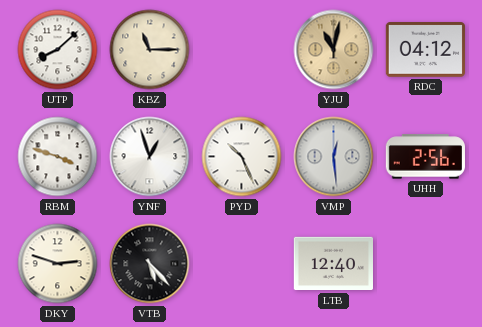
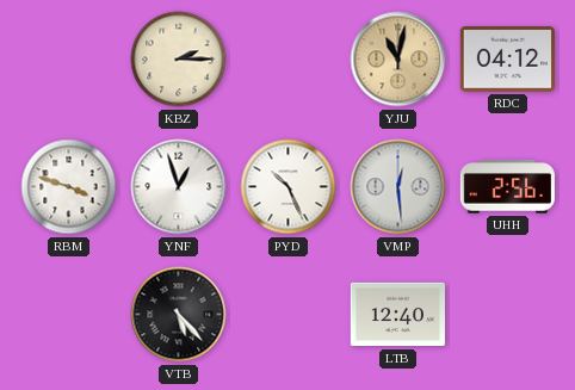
UTP: 8:08 -> none
KBZ: 11:15 -> 2:15
DKY: 2:48 -> none
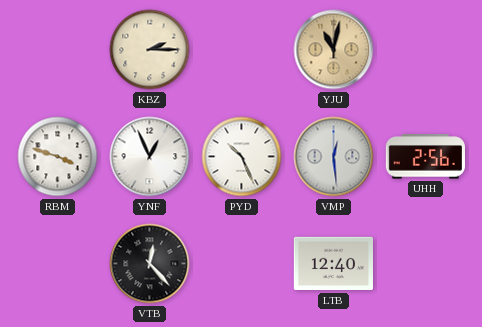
RDC: 04:12 -> none
YNF: 12:57 -> 12:56
VTB: 5:23 -> 12:23
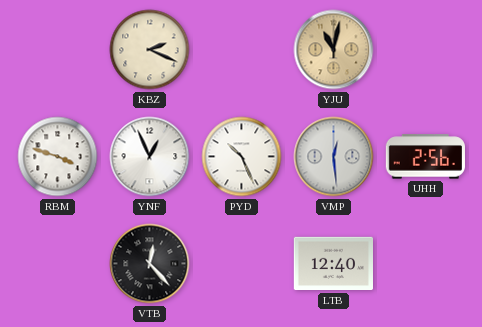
KBZ: 2:15 -> 2:19
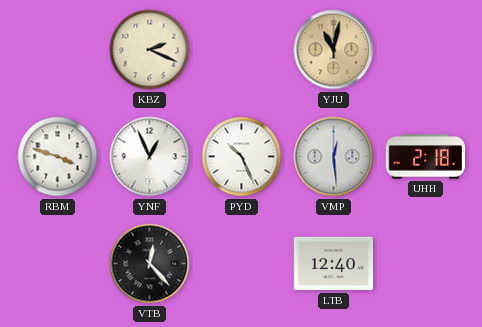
UHH: 2:56 -> 2:18
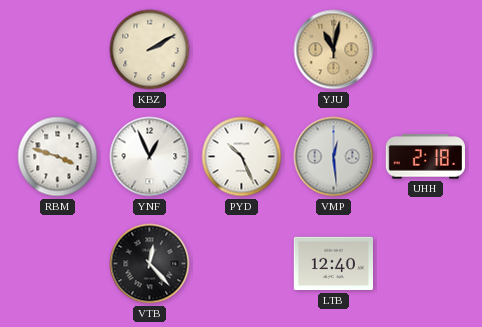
KBZ: 2:19 -> 2:10
